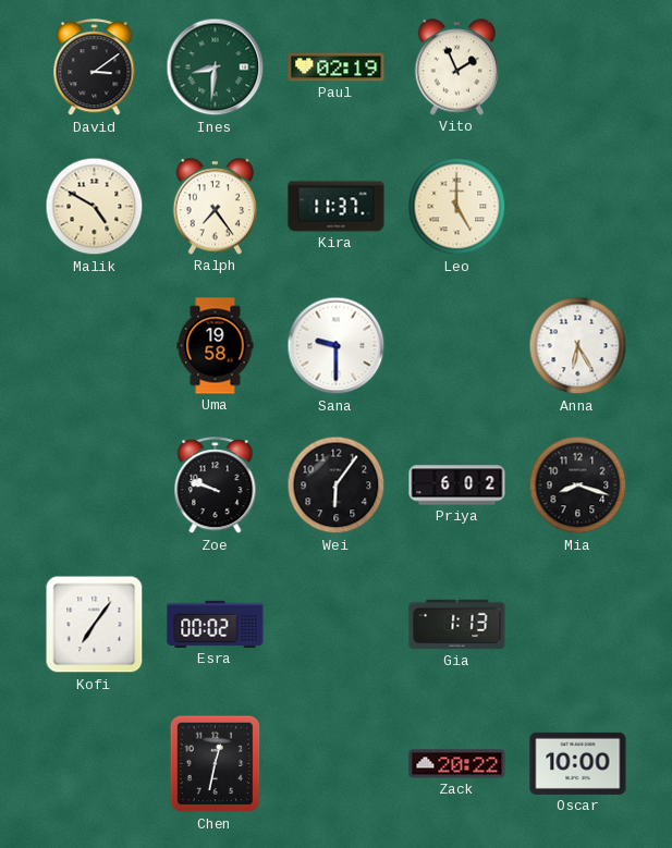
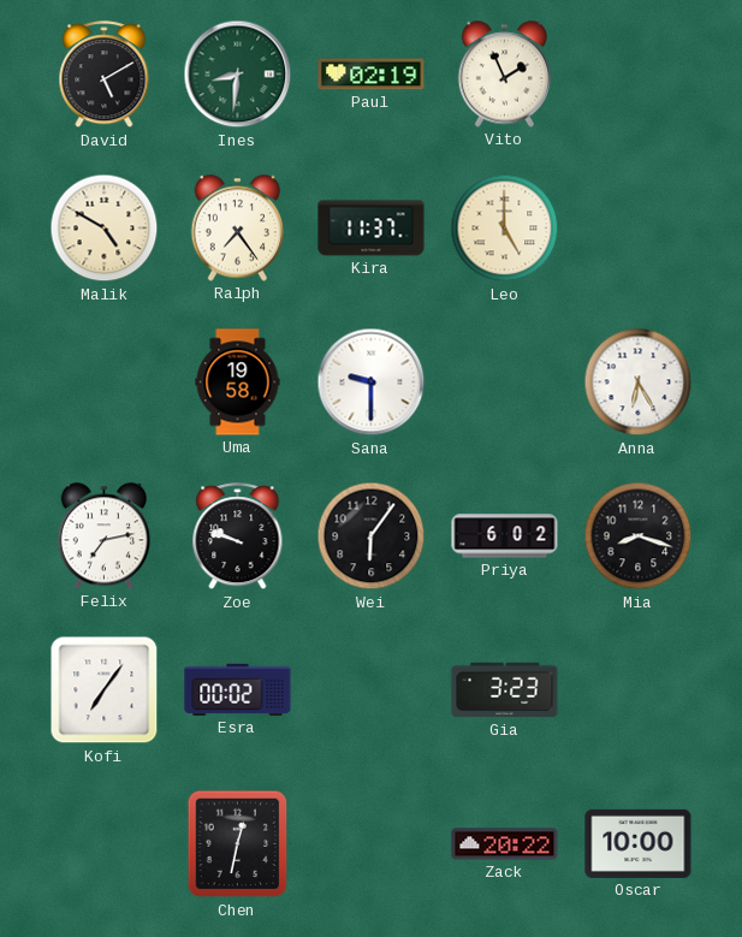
David: 3:09 -> 5:10
Felix: none -> 7:13
Gia: 1:13 -> 3:23
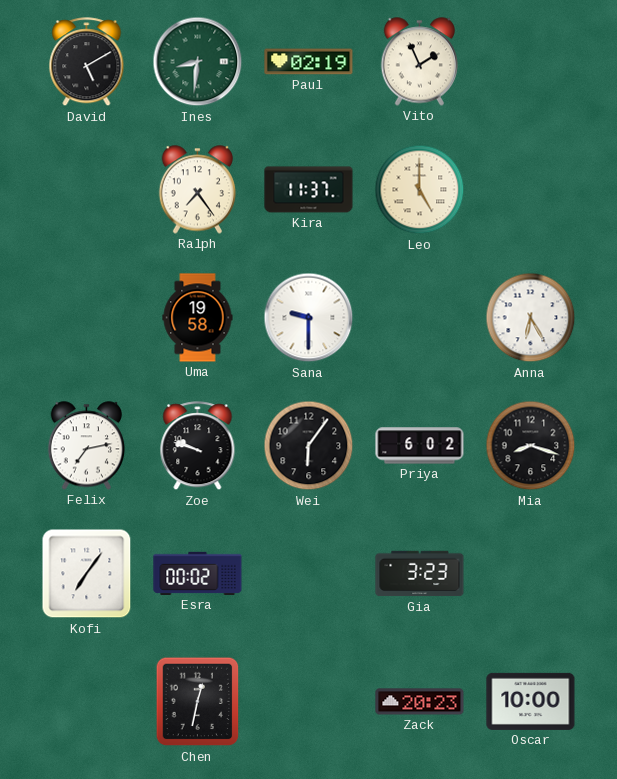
Malik: 4:50 -> none
Zack: 20:22 -> 20:23
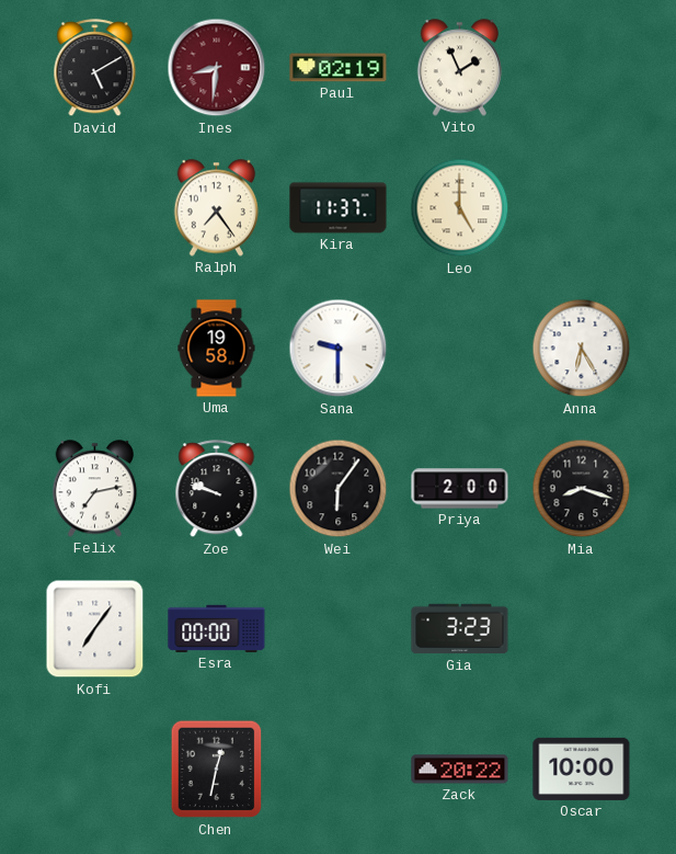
Ines dial: green -> burgundy
Priya: 6:02 -> 2:00
Esra: 00:02 -> 00:00
Zack: 20:23 -> 20:22
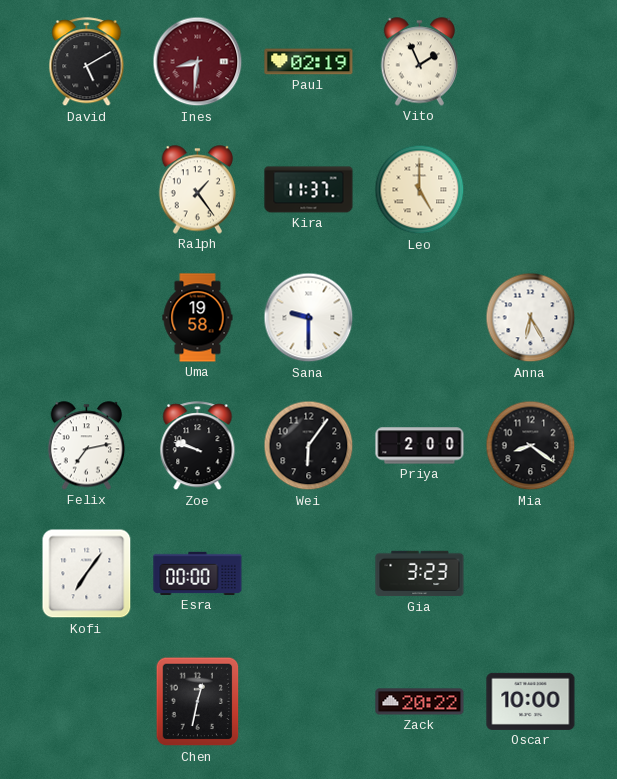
Ralph: 7:24 -> 1:24
Mia: 8:18 -> 8:21
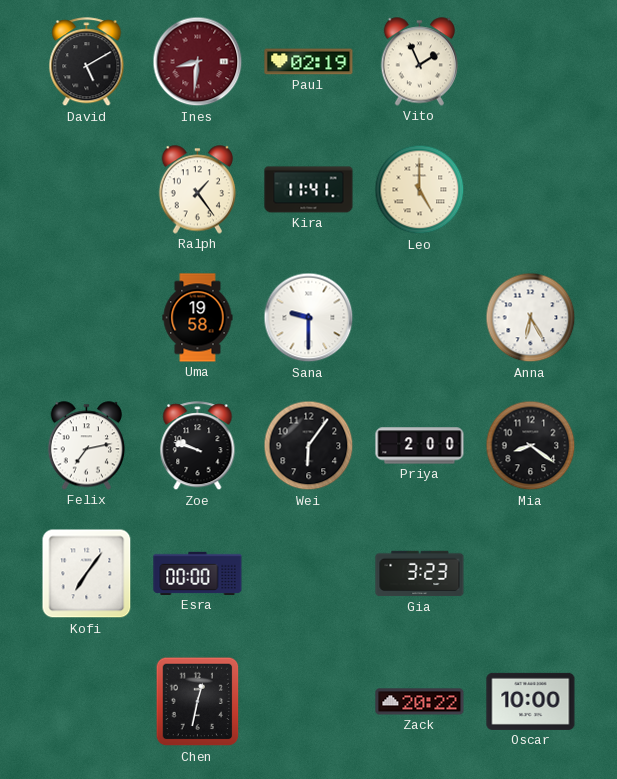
Kira: 11:37 -> 11:41
